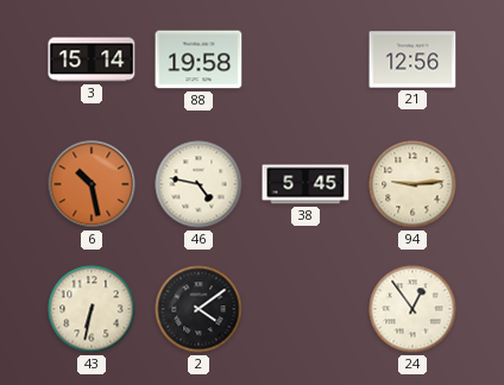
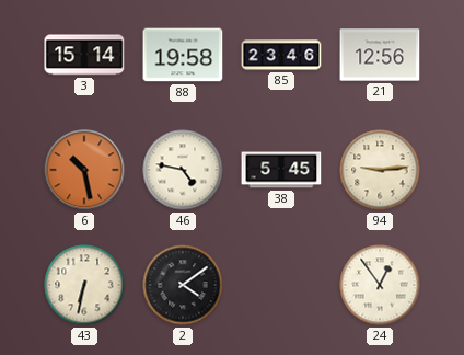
85: none -> 23:46
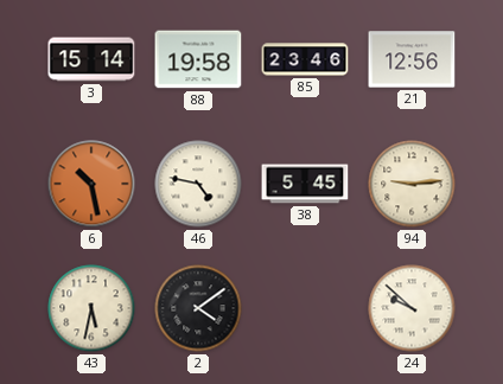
43: 6:32 -> 5:32
24: 12:54 -> 9:52
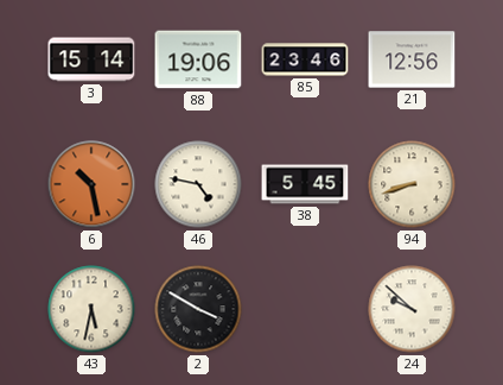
88: 19:58 -> 19:06
94: 9:14 -> 8:42
2: 4:09 -> 3:50
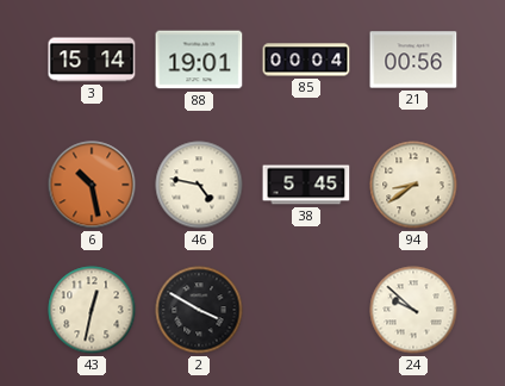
88: 19:06 -> 19:01
85: 23:46 -> 00:04
21: 12:56 -> 00:56
94: 8:42 -> 8:39
43: 5:32 -> 12:32
